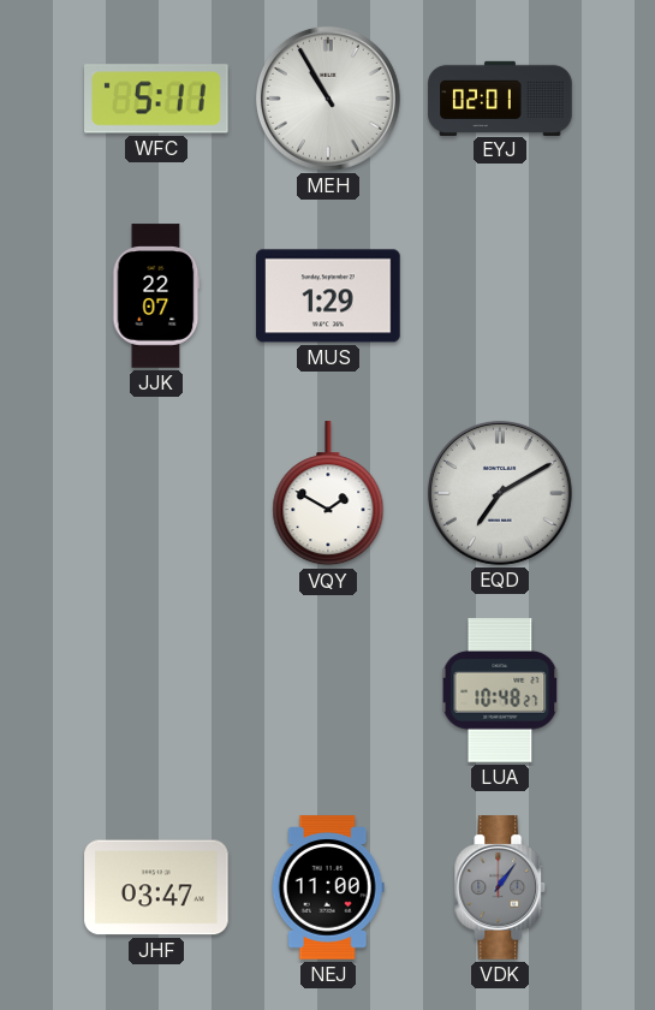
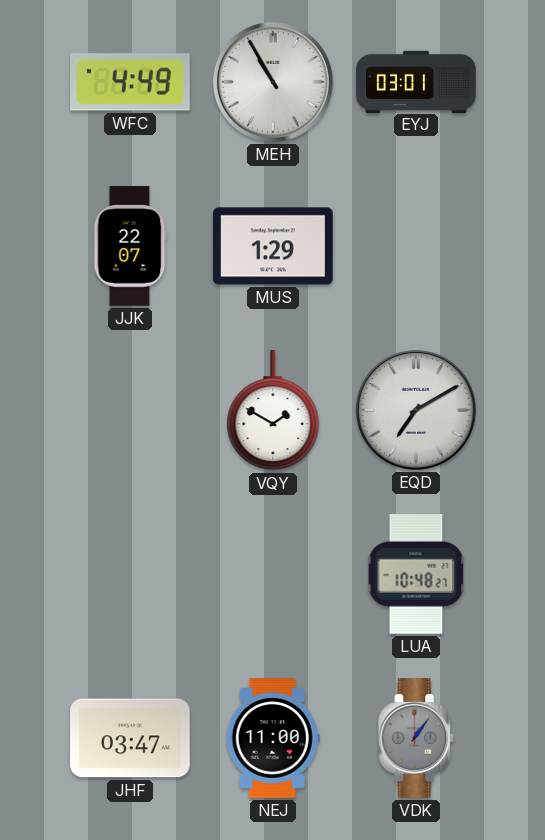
WFC: 5:11 -> 4:49
EYJ: 02:01 -> 03:01
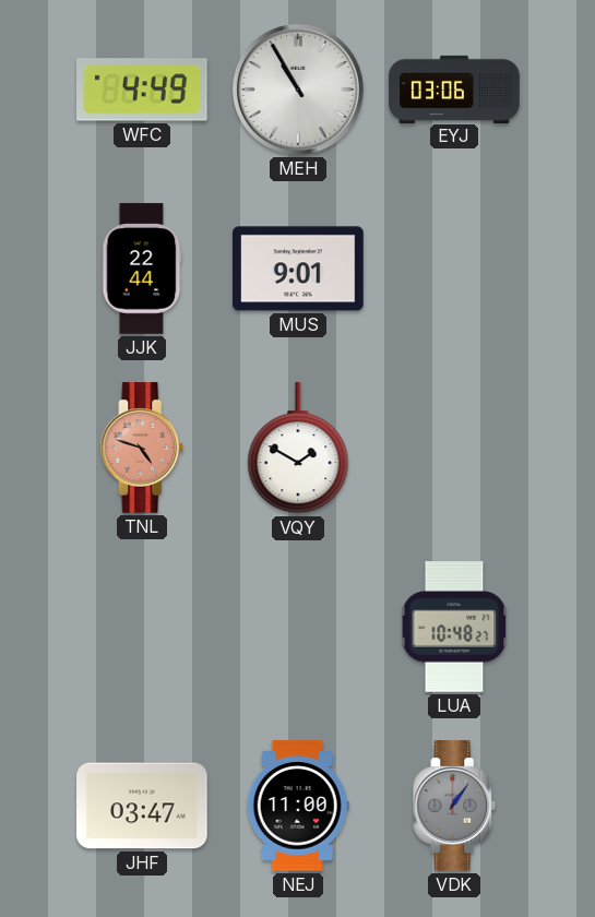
EYJ: 03:01 -> 03:06
JJK: 22:07 -> 22:44
MUS: 1:29 -> 9:01
TNL: none -> 4:48
EQD: 7:10 -> none
